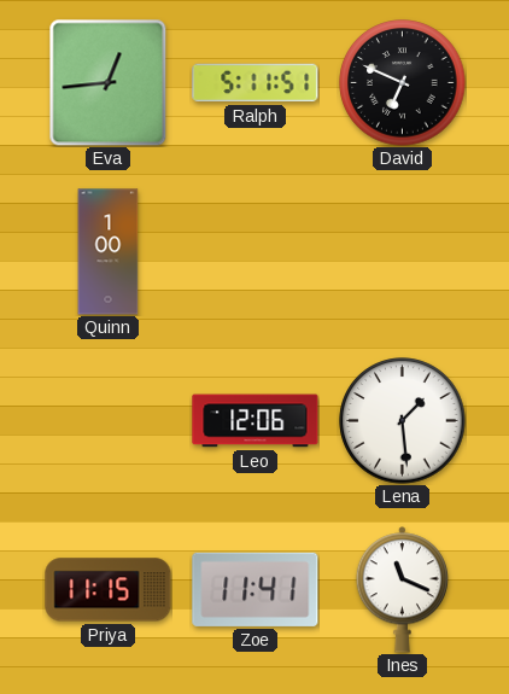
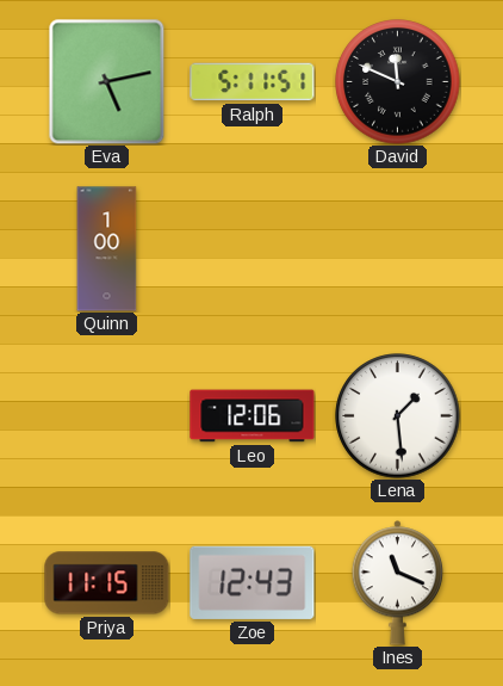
Eva: 12:44 -> 5:13
David: 6:49 -> 11:49
Zoe: 11:41 -> 12:43
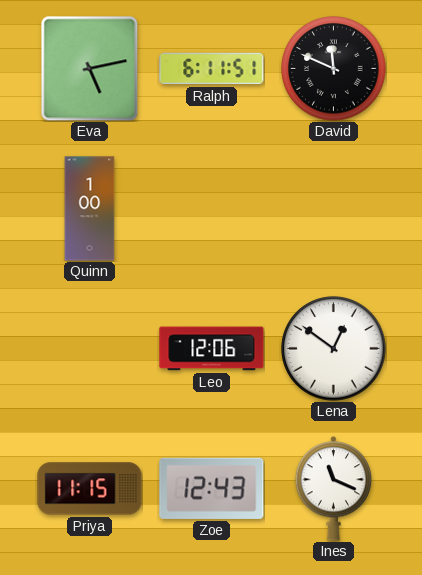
Ralph: 5:11 -> 6:11
Lena: 1:29 -> 12:51
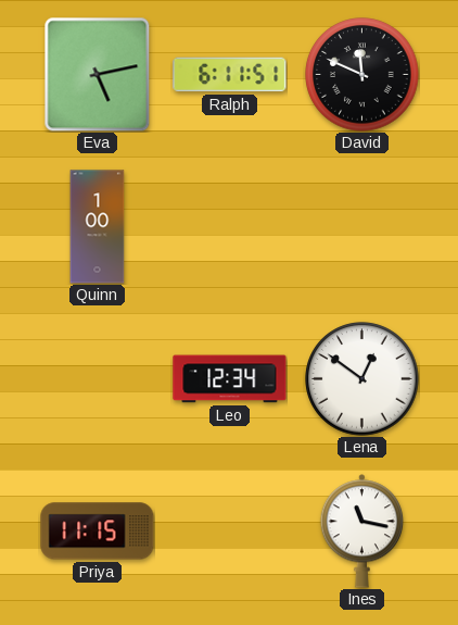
Leo: 12:06 -> 12:34
Zoe: 12:43 -> none
Ines: 11:19 -> 11:17
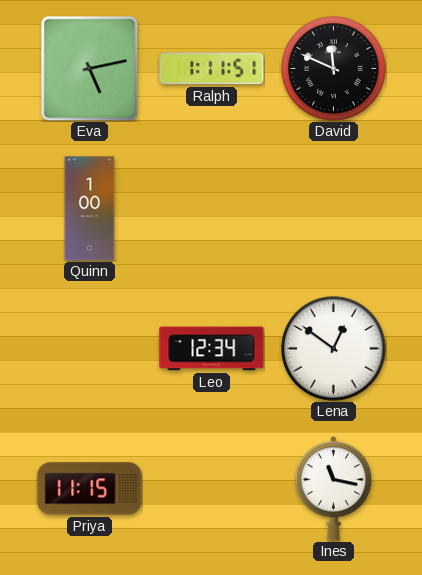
Ralph: 6:11 -> 1:11
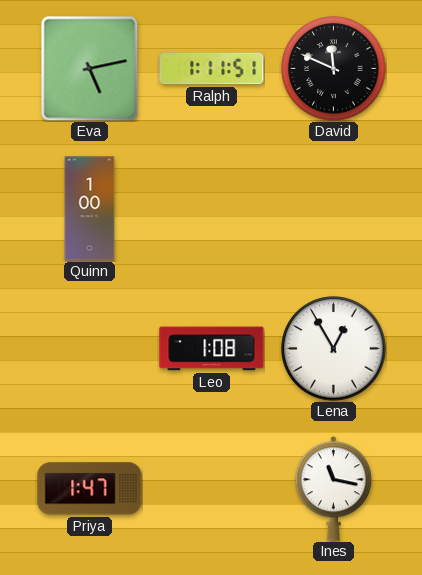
Leo: 12:34 -> 1:08
Lena: 12:51 -> 12:55
Priya: 11:15 -> 1:47
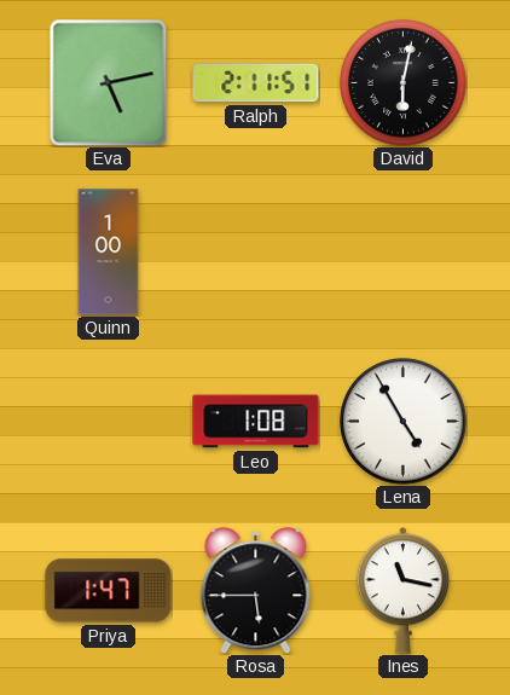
Ralph: 1:11 -> 2:11
David: 11:49 -> 6:02
Lena: 12:55 -> 4:55
Rosa: none -> 5:45
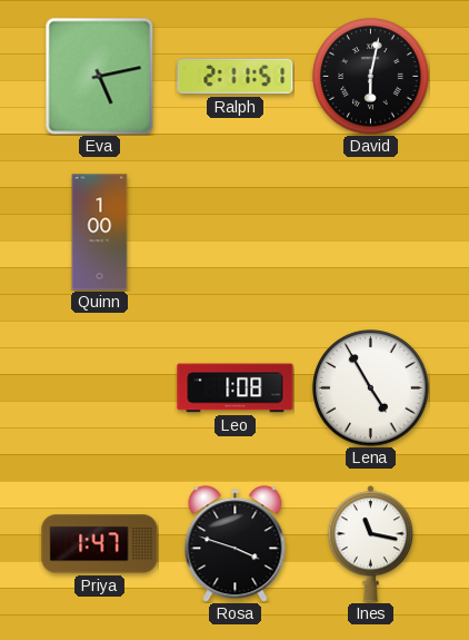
Rosa: 5:45 -> 3:48
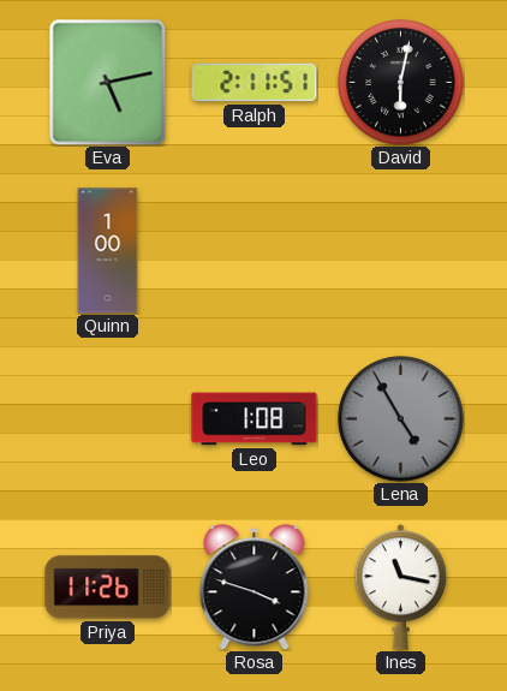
Lena dial: white -> grey
Priya: 1:47 -> 11:26
